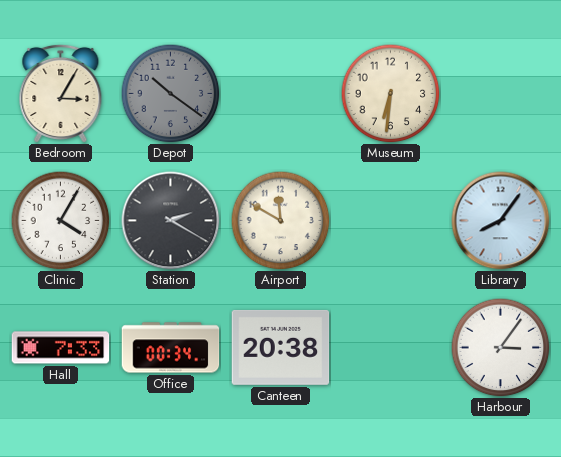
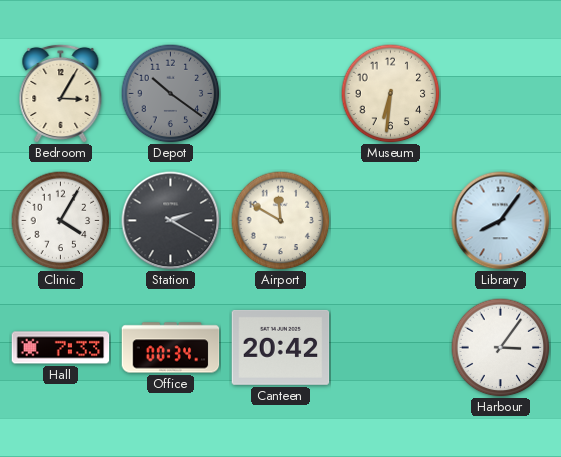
Canteen: 20:38 -> 20:42
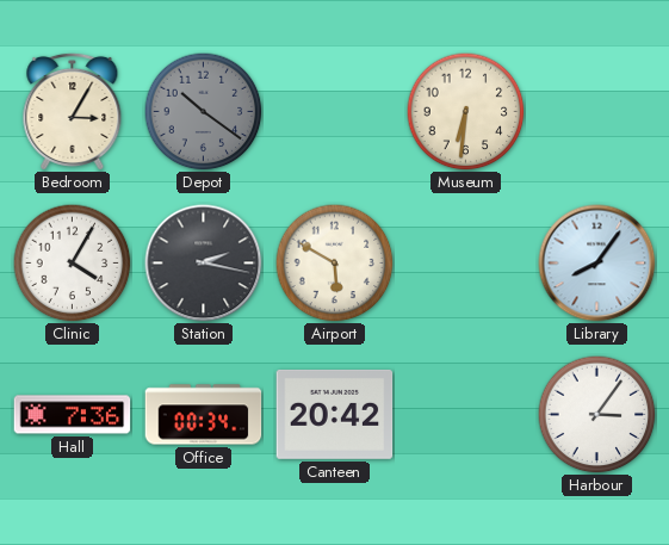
Station: 2:20 -> 2:17
Airport: 11:50 -> 5:50
Hall: 7:33 -> 7:36
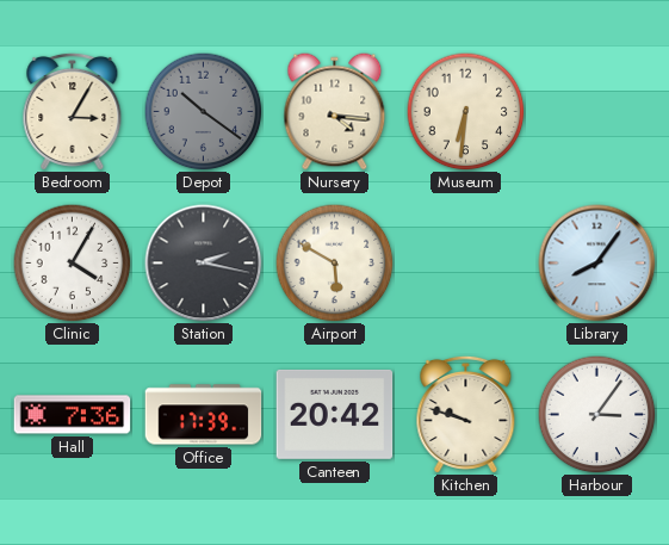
Nursery: none -> 4:16
Office: 00:34 -> 17:39
Kitchen: none -> 9:48
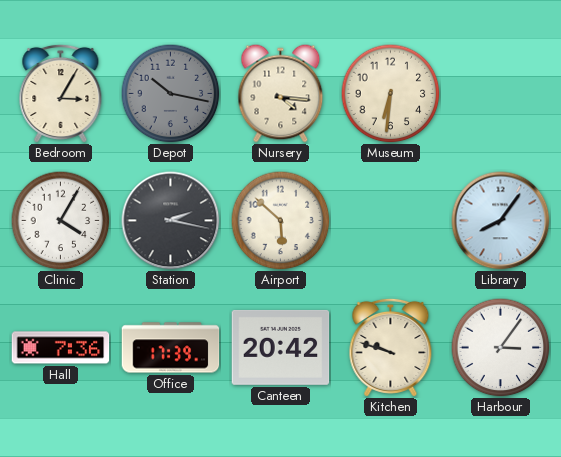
Depot: 10:21 -> 10:17
Airport: 5:50 -> 5:52
